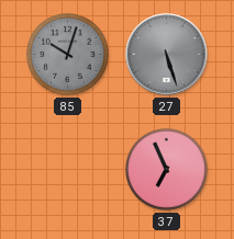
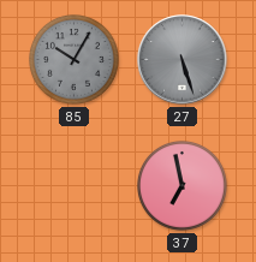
85: 10:03 -> 10:05
37: 6:56 -> 6:58
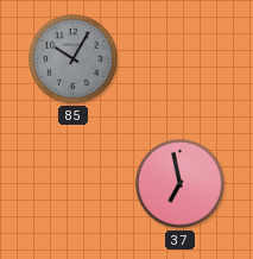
27: 5:27 -> none
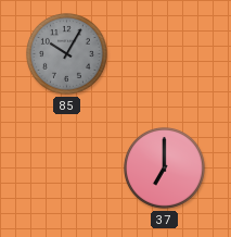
37: 6:58 -> 7:00
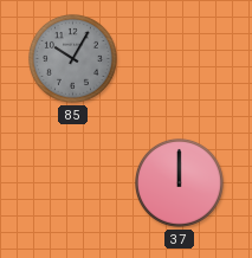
37: 7:00 -> 12:00
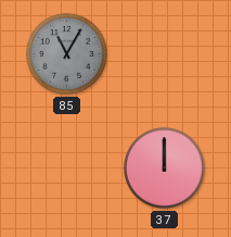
85: 10:05 -> 11:05
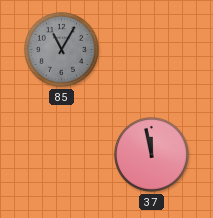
37: 12:00 -> 11:58
